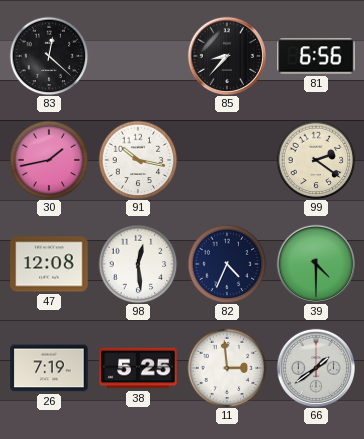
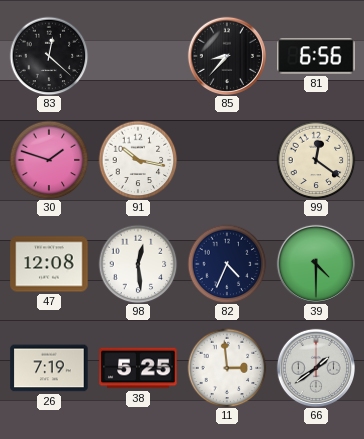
30: 1:43 -> 1:48
99: 2:21 -> 12:21
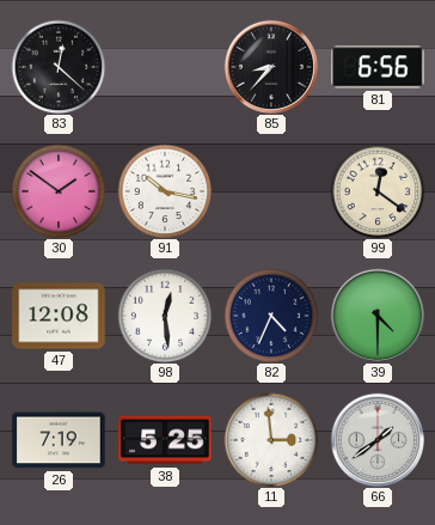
30: 1:48 -> 1:51
